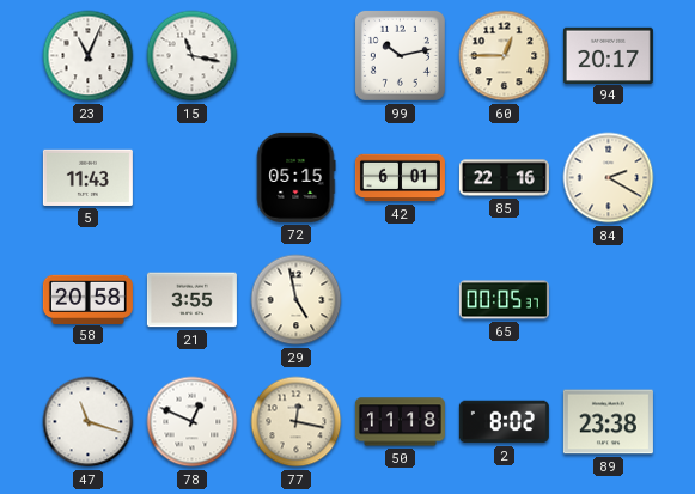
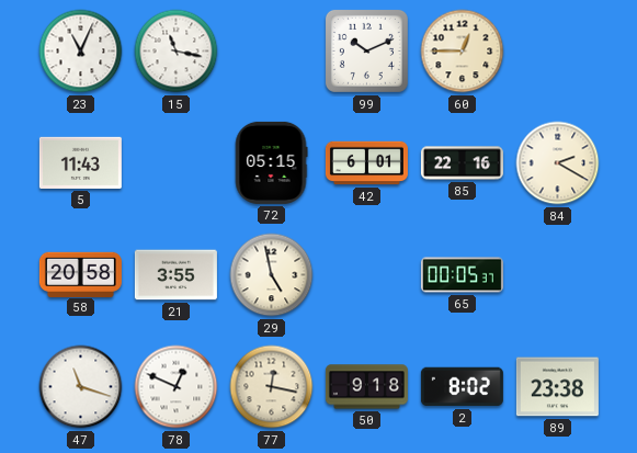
99: 10:13 -> 10:11
94: 20:17 -> none
50: 11:18 -> 9:18
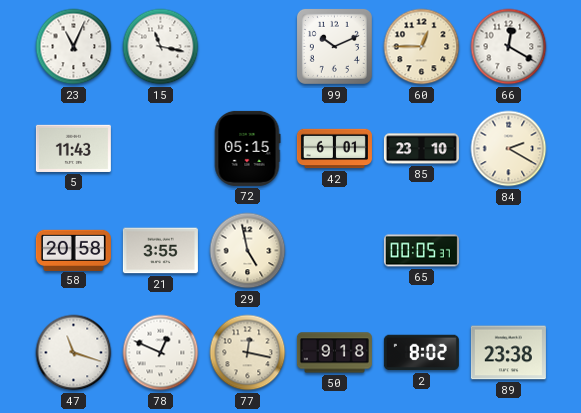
66: none -> 12:20
85: 22:16 -> 23:10
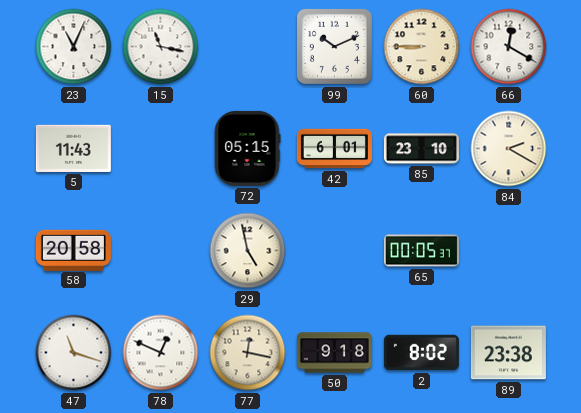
60: 12:45 -> 8:45
21: 3:55 -> none
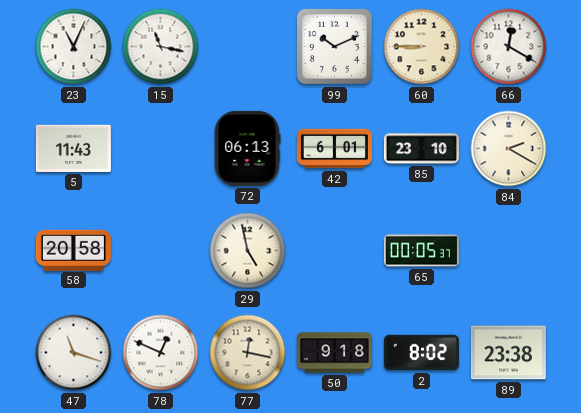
72: 05:15 -> 06:13
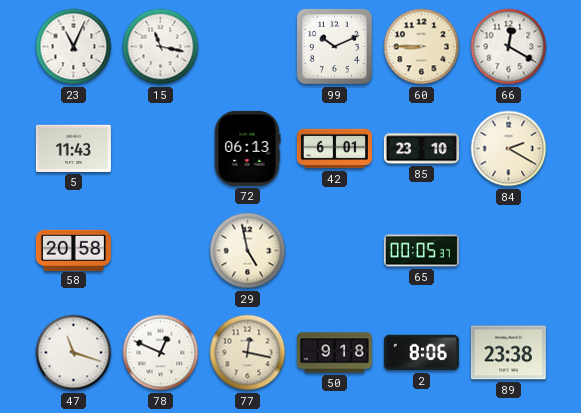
2: 8:02 -> 8:06
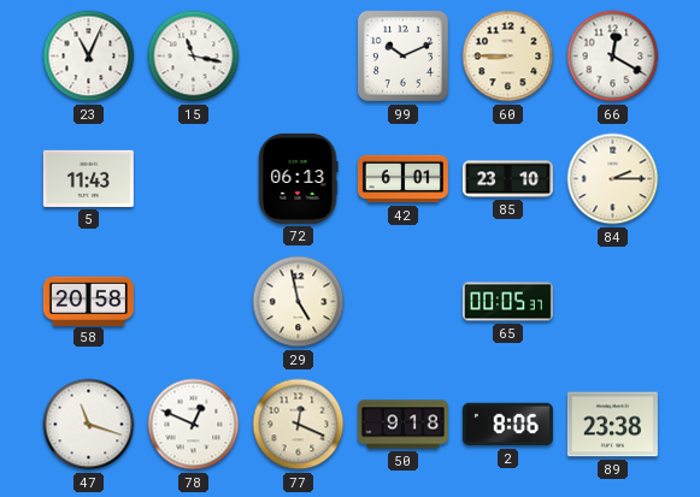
84: 2:20 -> 2:15
77: 12:17 -> 12:19
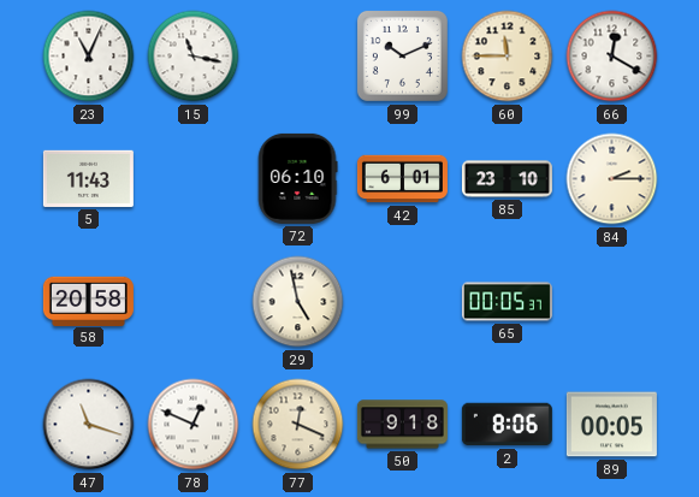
60: 8:45 -> 11:45
72: 06:13 -> 06:10
89: 23:38 -> 00:05
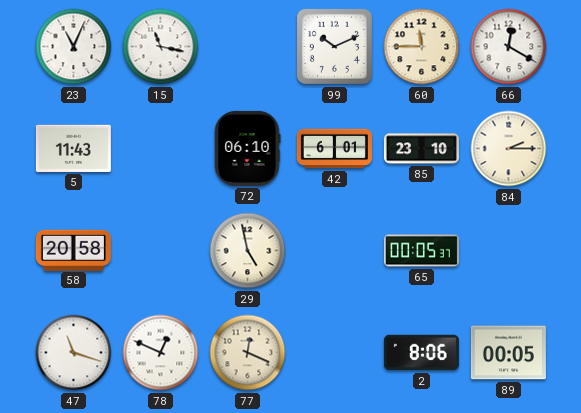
50: 9:18 -> none
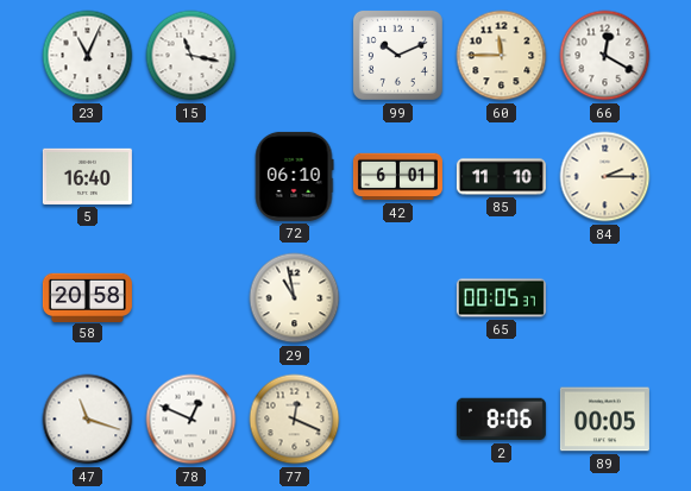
5: 11:43 -> 16:40
85: 23:10 -> 11:10
29: 4:58 -> 10:58
